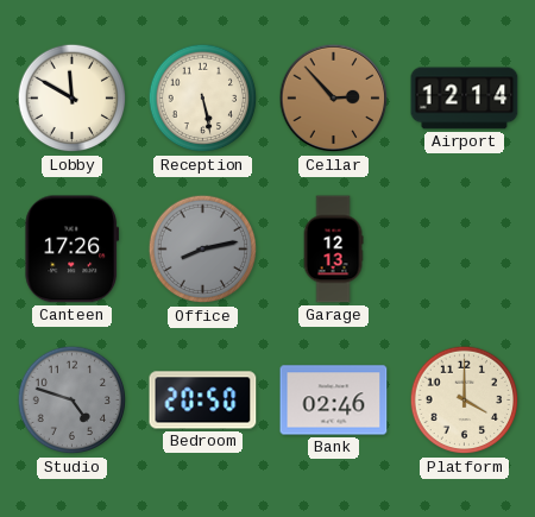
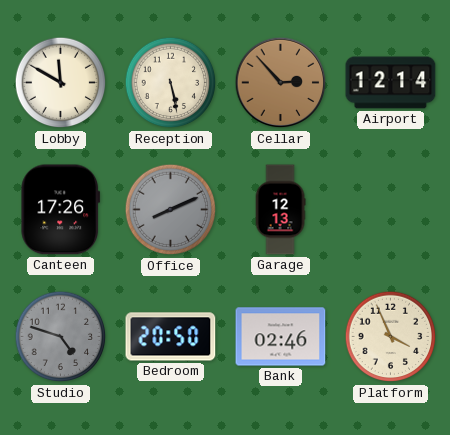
Office: 8:13 -> 8:11
Platform: 4:00 -> 3:56
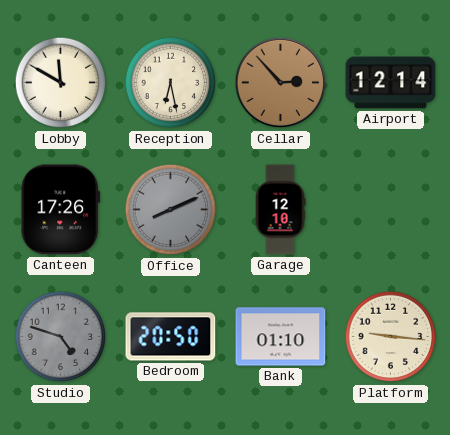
Reception: 5:28 -> 6:28
Garage: 12:13 -> 12:10
Bank: 02:46 -> 01:10
Platform: 3:56 -> 9:16
